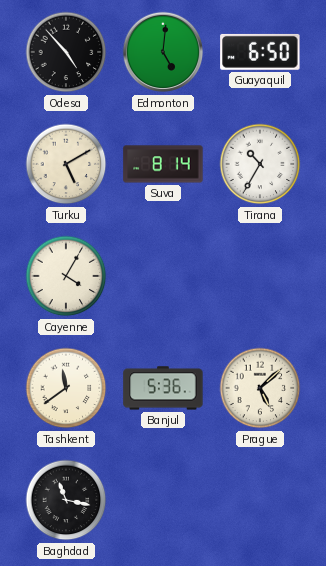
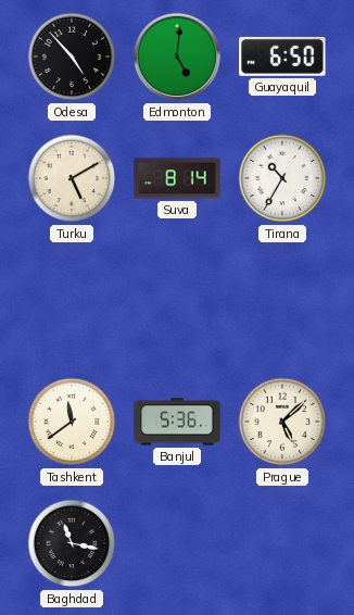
Cayenne: 4:05 -> none
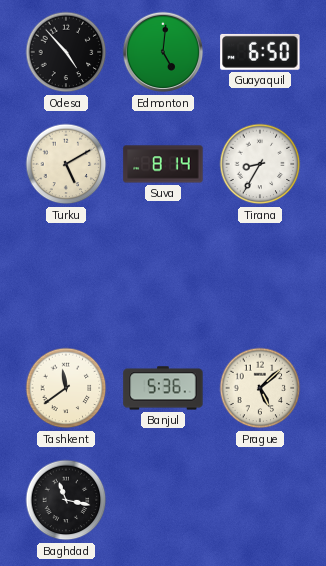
Tirana: 10:35 -> 8:35
